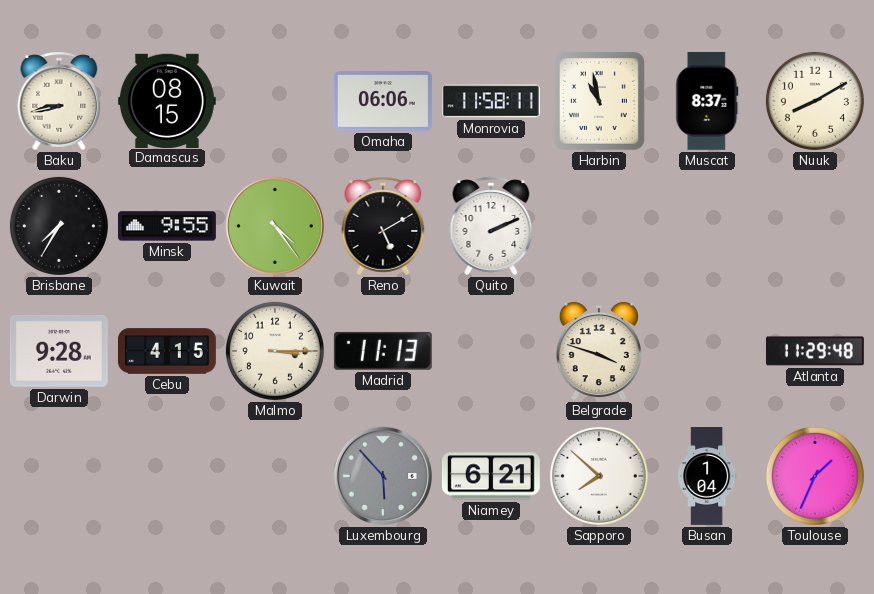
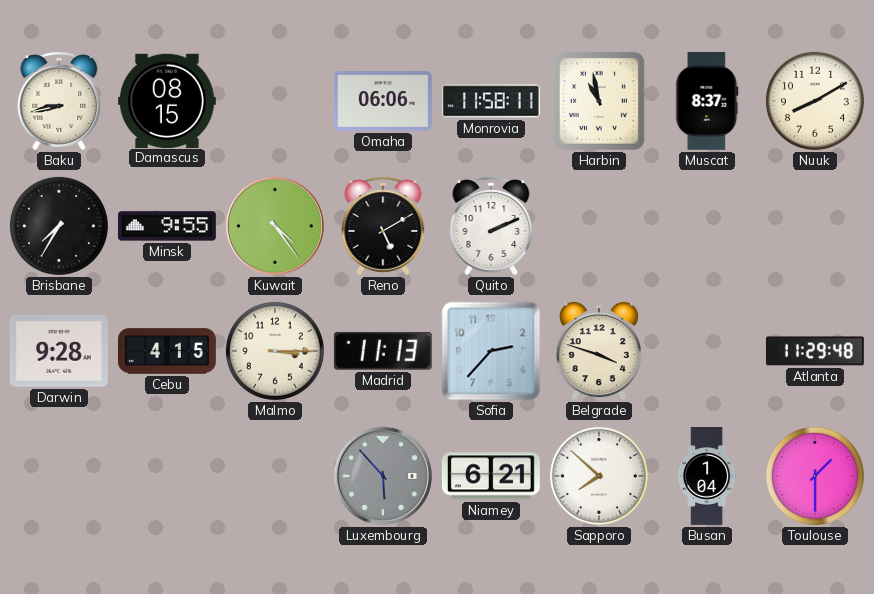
Sofia: none -> 2:37
Toulouse: 1:34 -> 1:30
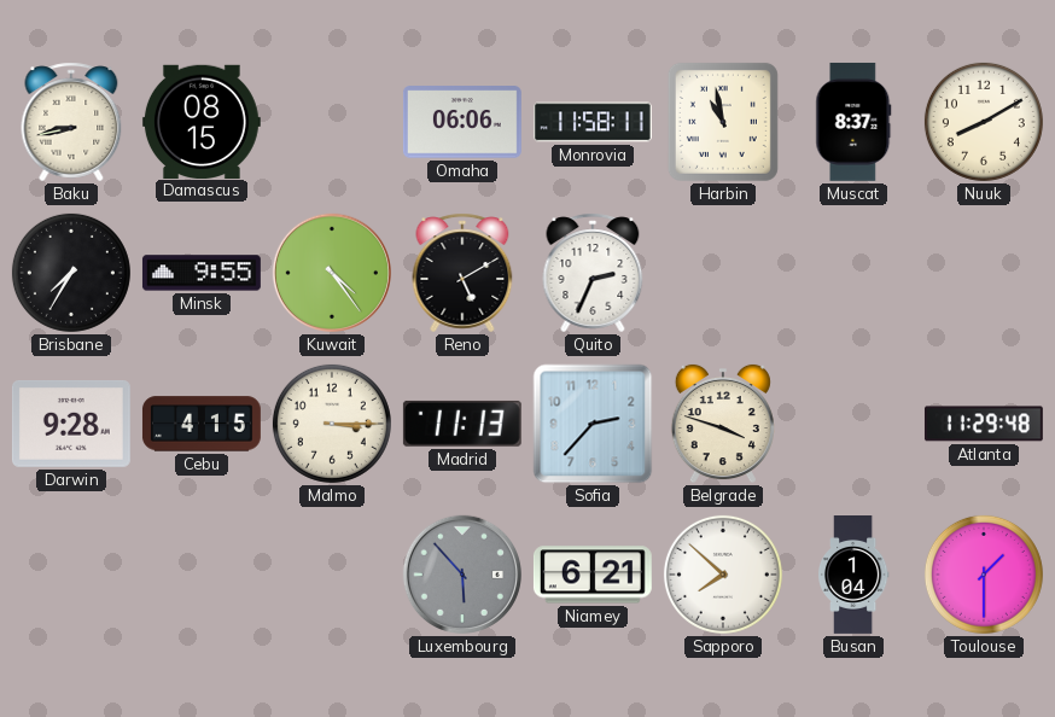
Quito: 2:11 -> 2:34
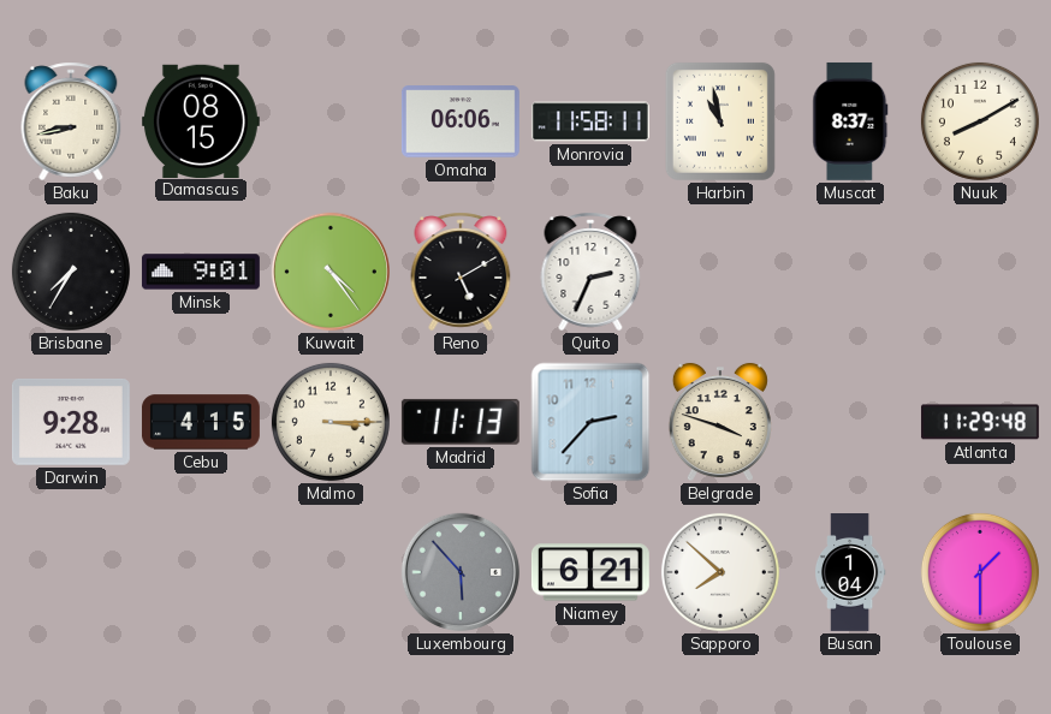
Minsk: 9:55 -> 9:01
